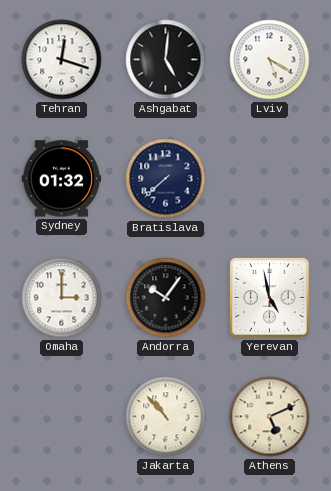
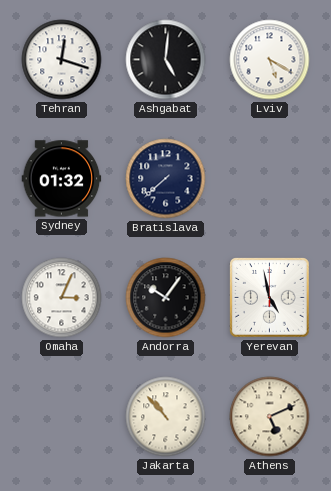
Omaha: 3:00 -> 3:04
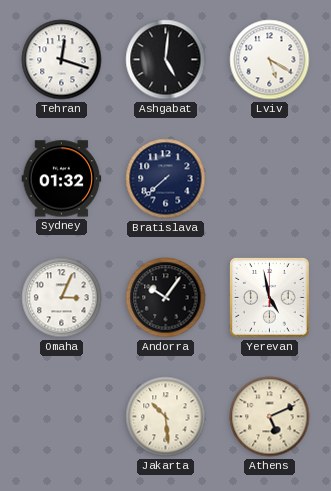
Jakarta: 10:53 -> 10:29
